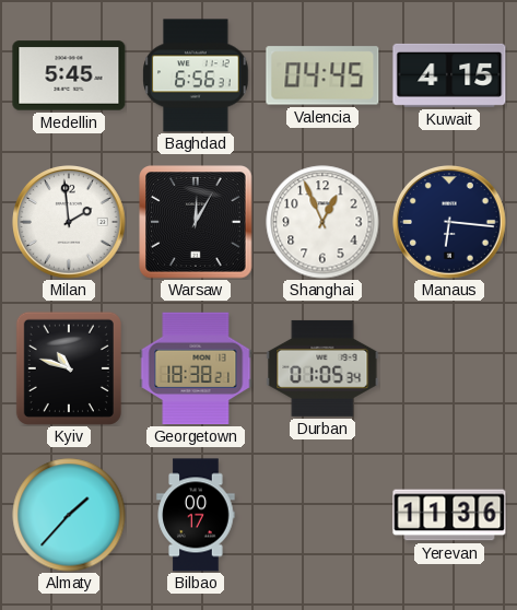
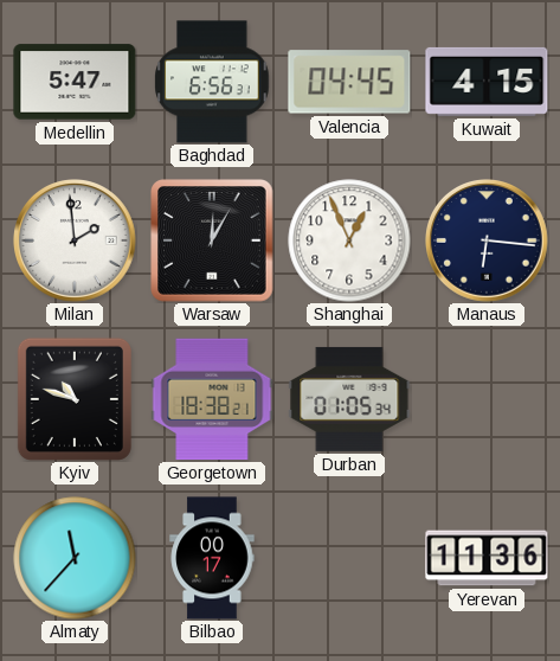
Medellin: 5:45 -> 5:47
Almaty: 1:37 -> 11:37
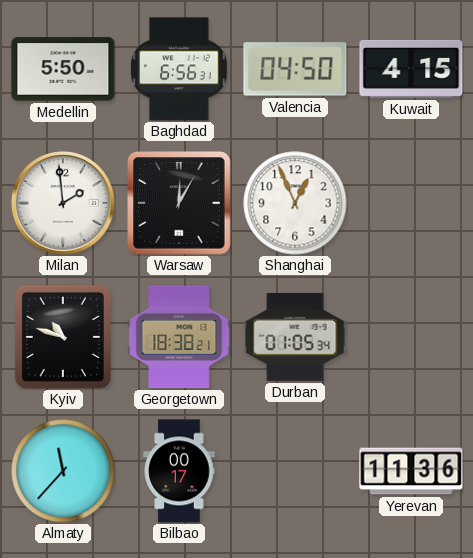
Medellin: 5:47 -> 5:50
Valencia: 04:45 -> 04:50
Manaus: 6:16 -> none
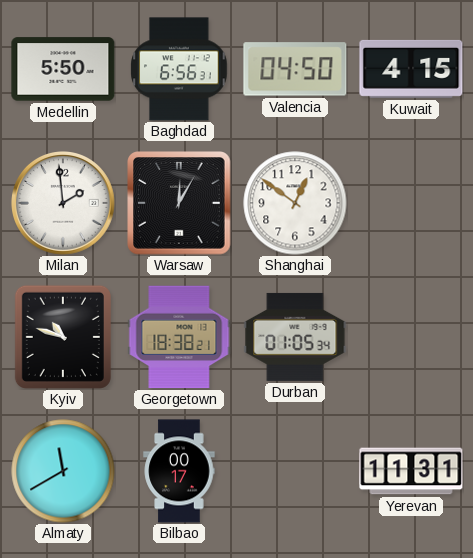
Shanghai: 12:56 -> 12:51
Almaty: 11:37 -> 11:40
Yerevan: 11:36 -> 11:31
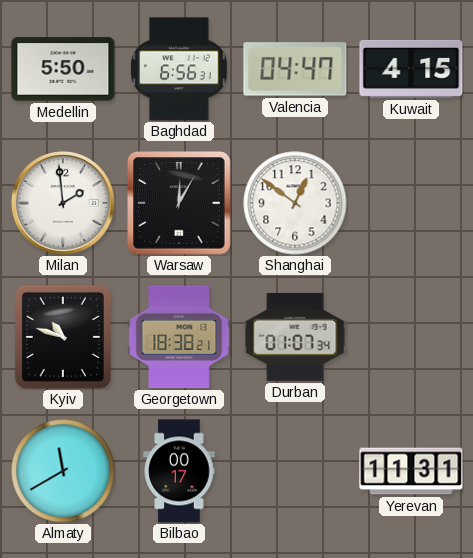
Valencia: 04:50 -> 04:47
Durban: 01:05 -> 01:07
